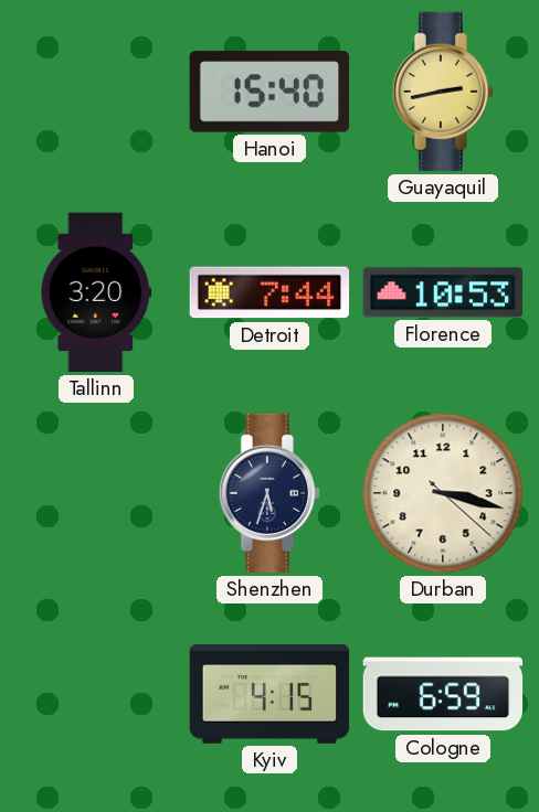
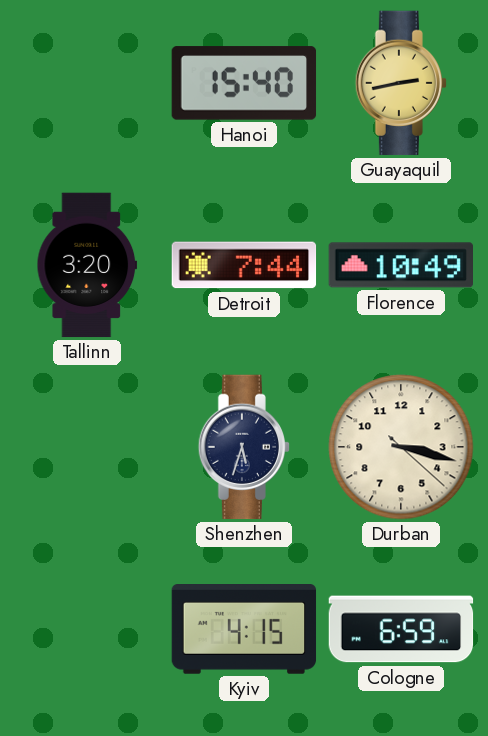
Florence: 10:53 -> 10:49
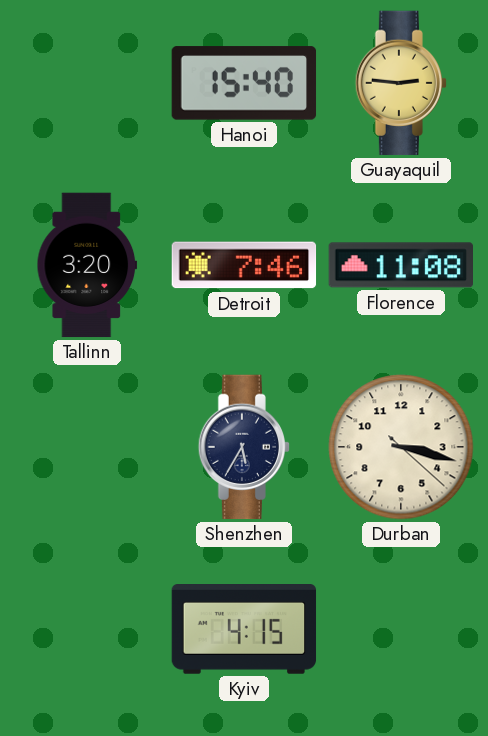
Guayaquil: 2:43 -> 2:46
Detroit: 7:44 -> 7:46
Florence: 10:49 -> 11:08
Shenzhen: 5:33 -> 5:35
Cologne: 6:59 -> none
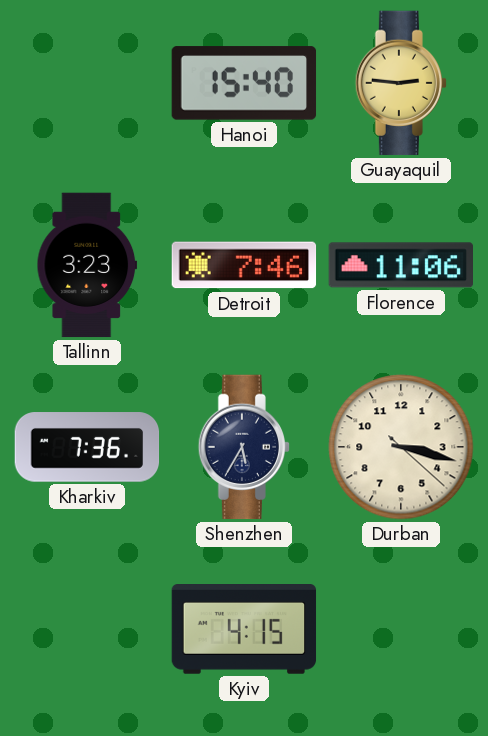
Tallinn: 3:20 -> 3:23
Florence: 11:08 -> 11:06
Kharkiv: none -> 7:36
